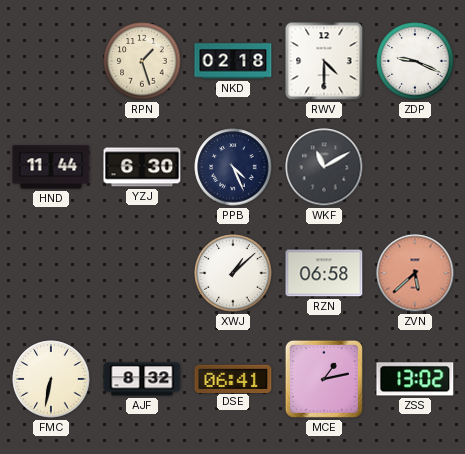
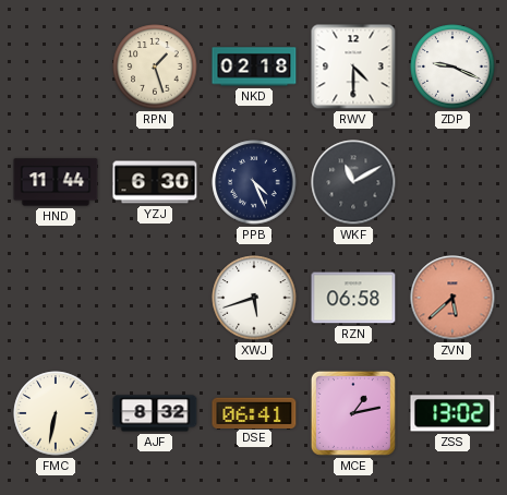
XWJ: 1:08 -> 5:42
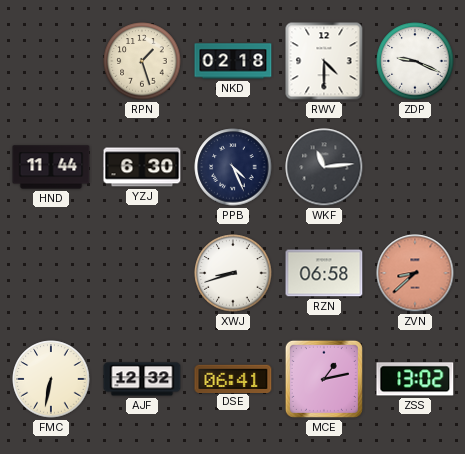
WKF: 11:10 -> 11:14
XWJ: 5:42 -> 8:42
ZVN: 5:38 -> 8:38
AJF: 8:32 -> 12:32
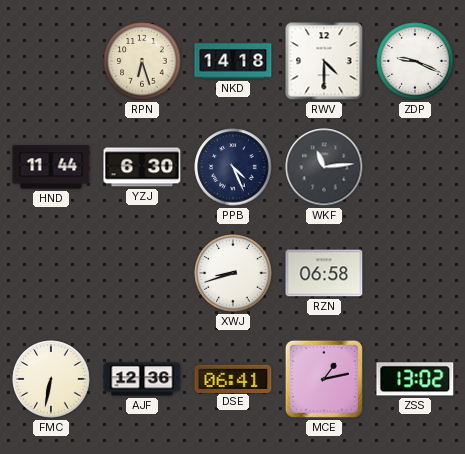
RPN: 1:27 -> 6:27
NKD: 02:18 -> 14:18
ZVN: 8:38 -> none
AJF: 12:32 -> 12:36
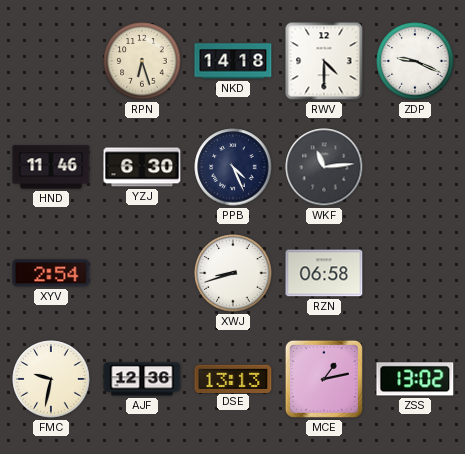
HND: 11:44 -> 11:46
XYV: none -> 2:54
FMC: 6:32 -> 9:32
DSE: 06:41 -> 13:13
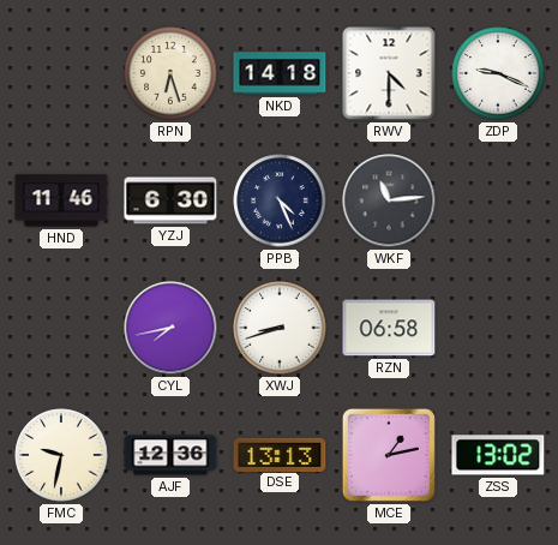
XYV: 2:54 -> none
CYL: none -> 7:43
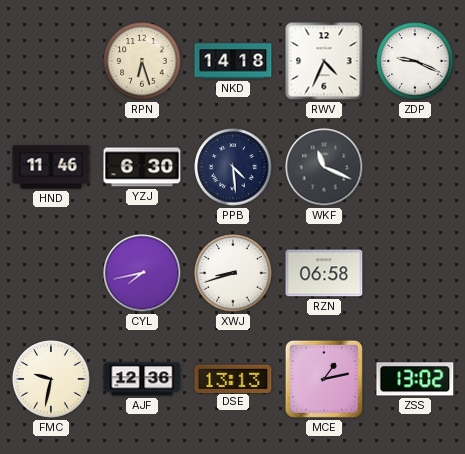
RWV: 4:30 -> 4:34
PPB: 4:26 -> 4:29
WKF: 11:14 -> 11:19
